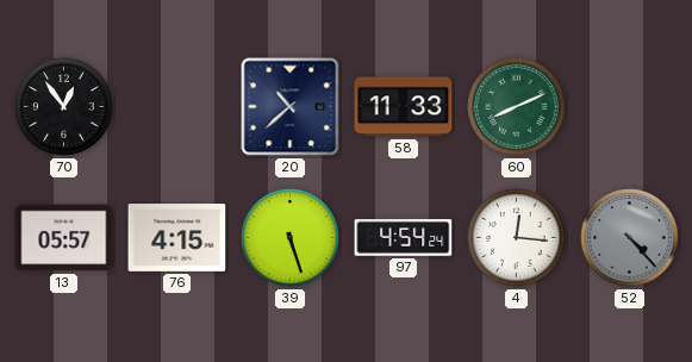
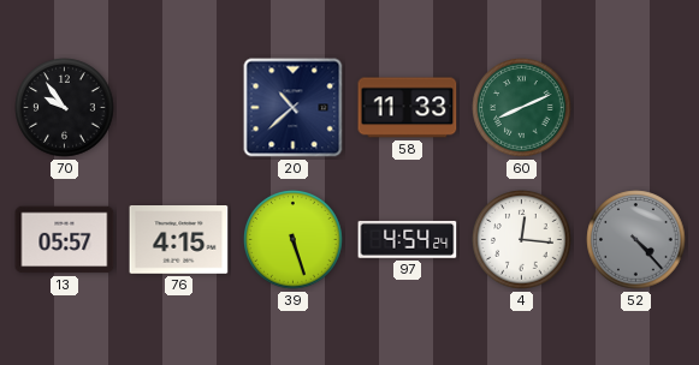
70: 12:54 -> 9:54
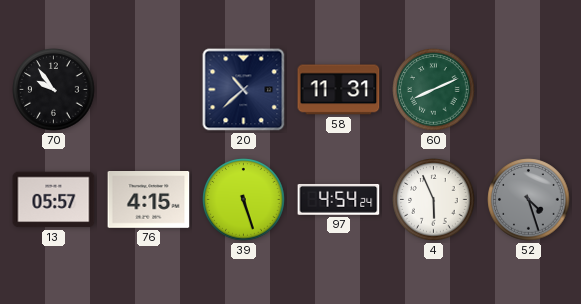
58: 11:33 -> 11:31
4: 12:16 -> 5:56
52: 4:23 -> 4:27
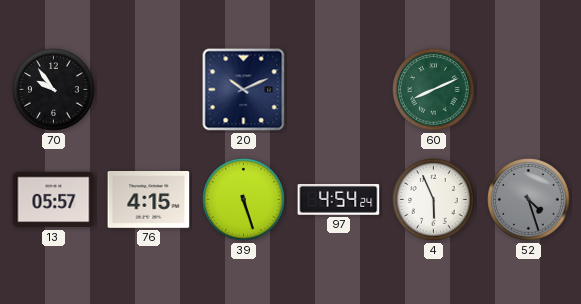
20: 10:38 -> 10:11
58: 11:31 -> none
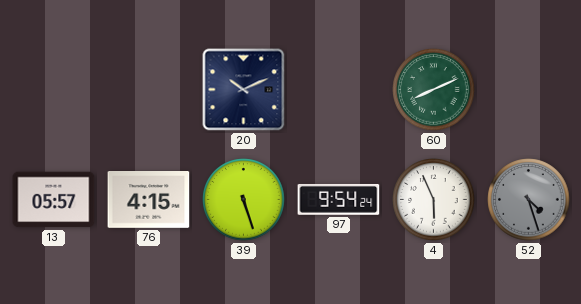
70: 9:54 -> none
97: 4:54 -> 9:54
